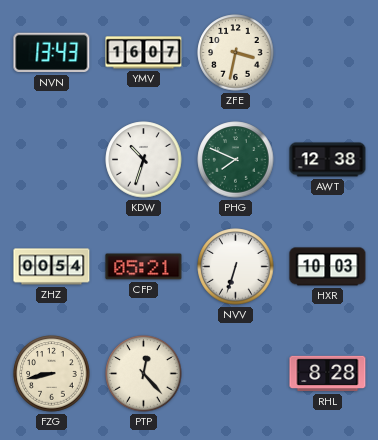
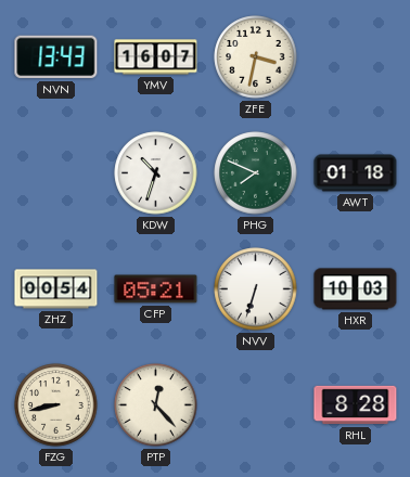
AWT: 12:38 -> 01:18
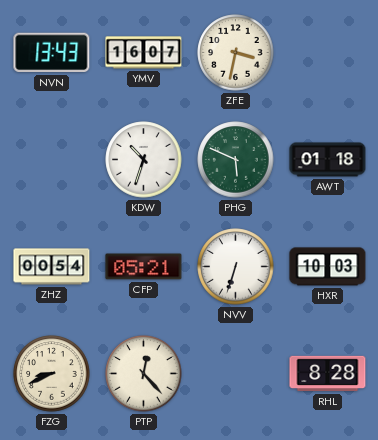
PHG: 7:49 -> 5:49
FZG: 8:43 -> 8:41
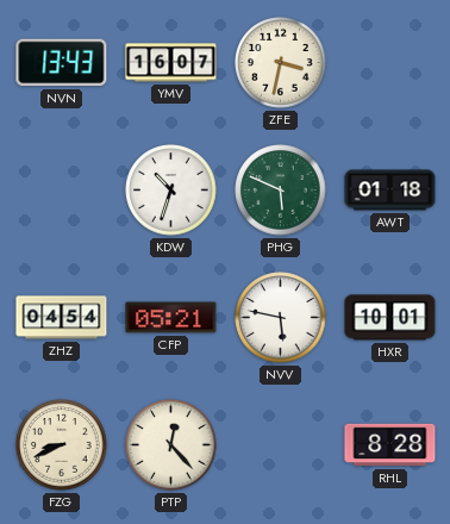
ZHZ: 00:54 -> 04:54
NVV: 6:33 -> 5:47
HXR: 10:03 -> 10:01
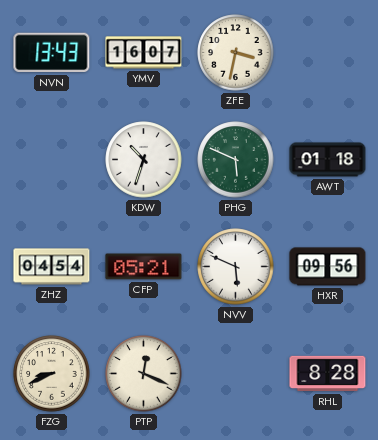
NVV: 5:47 -> 5:49
HXR: 10:01 -> 09:56
PTP: 12:23 -> 12:19
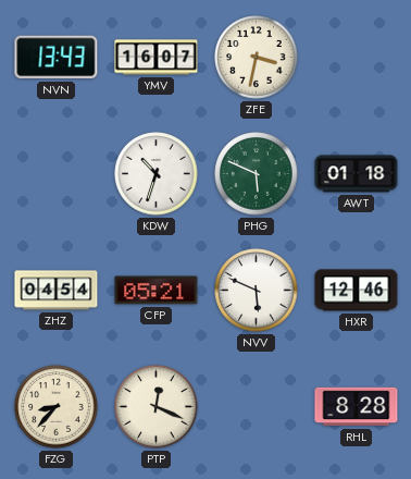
HXR: 09:56 -> 12:46
FZG: 8:41 -> 8:37
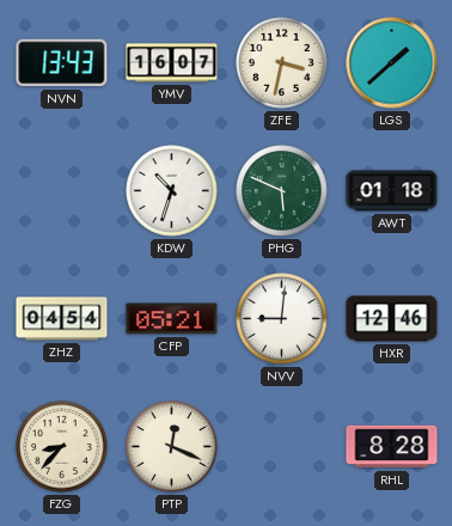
LGS: none -> 1:38
NVV: 5:49 -> 9:01
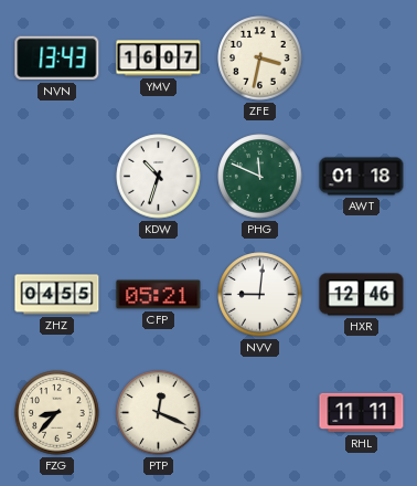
LGS: 1:38 -> none
PHG: 5:49 -> 11:49
ZHZ: 04:54 -> 04:55
RHL: 8:28 -> 11:11
